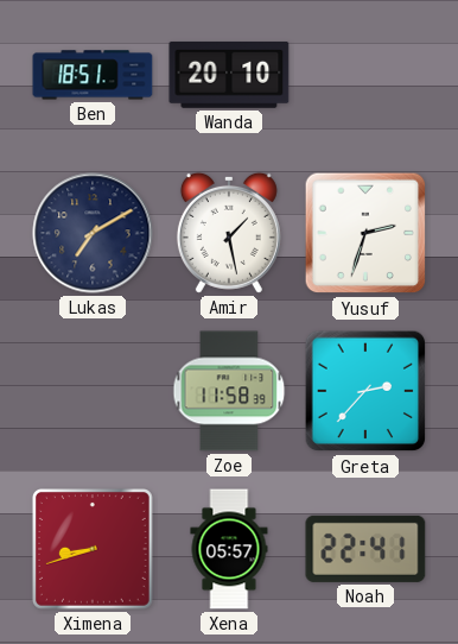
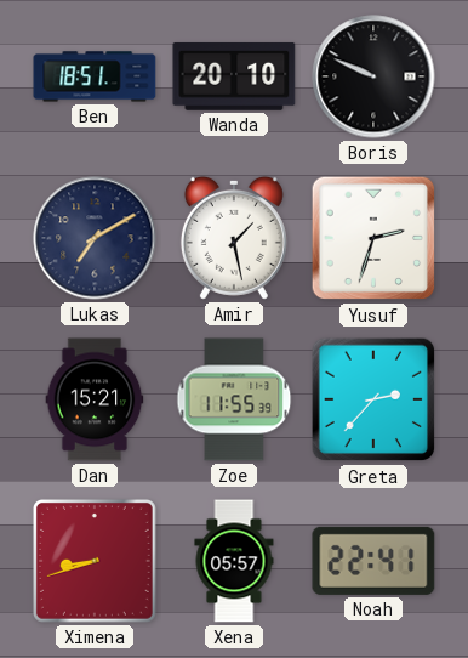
Boris: none -> 9:49
Dan: none -> 15:21
Zoe: 11:58 -> 11:55
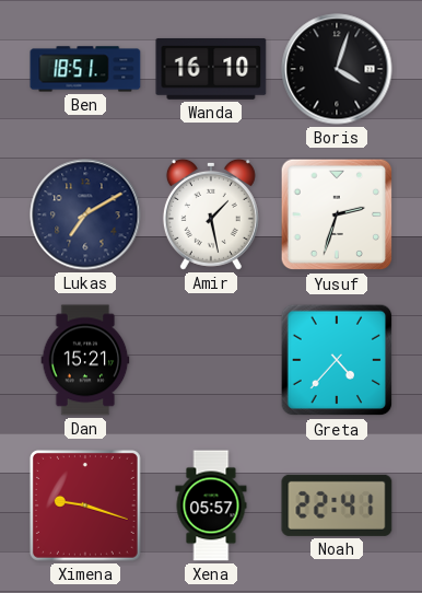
Wanda: 20:10 -> 16:10
Boris: 9:49 -> 4:03
Zoe: 11:55 -> none
Greta: 2:37 -> 4:37
Ximena: 8:42 -> 9:18
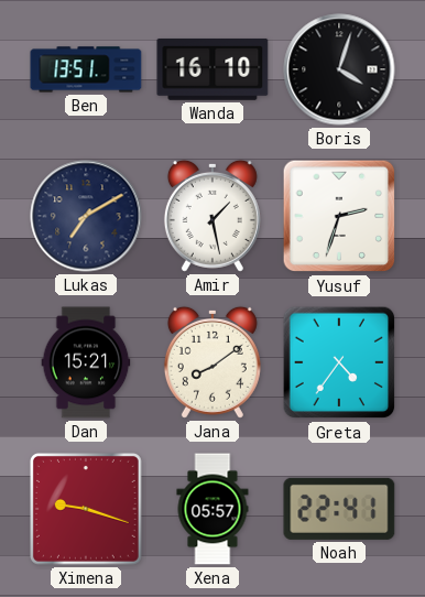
Ben: 18:51 -> 13:51
Jana: none -> 8:09
Greta: 4:37 -> 4:36
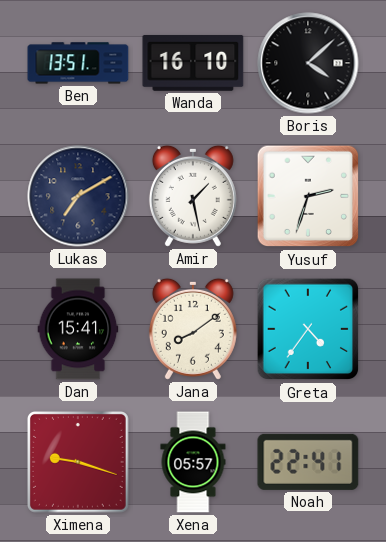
Boris: 4:03 -> 4:08
Dan: 15:21 -> 15:41
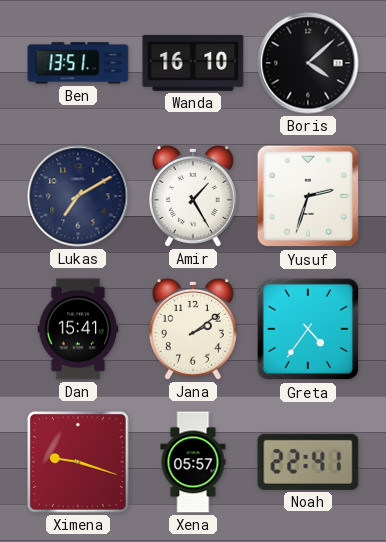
Amir: 1:28 -> 1:25
Jana: 8:09 -> 2:09
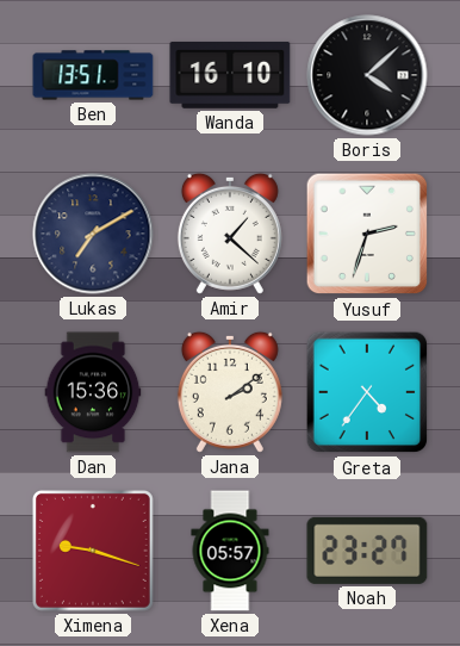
Amir: 1:25 -> 1:22
Dan: 15:41 -> 15:36
Noah: 22:41 -> 23:27
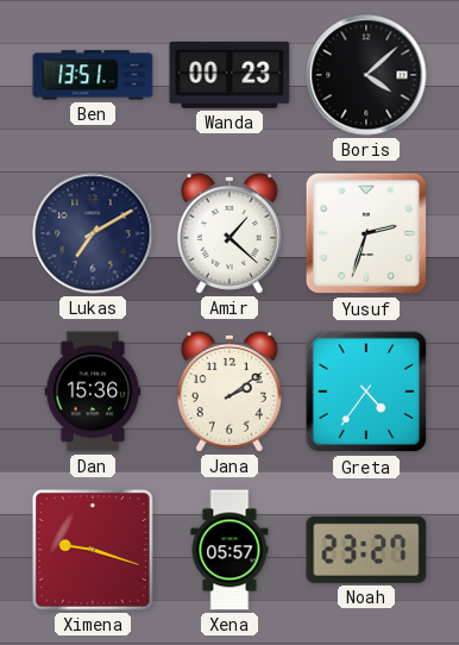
Wanda: 16:10 -> 00:23
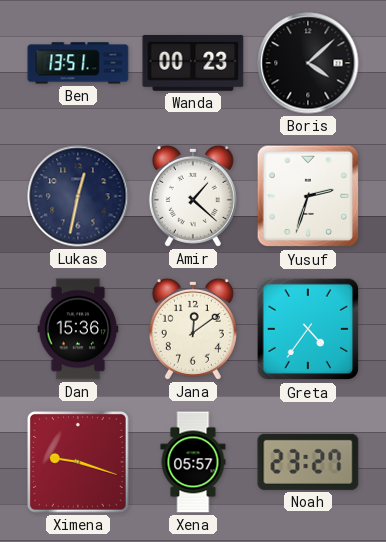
Lukas: 7:10 -> 12:32
Jana: 2:09 -> 12:09
